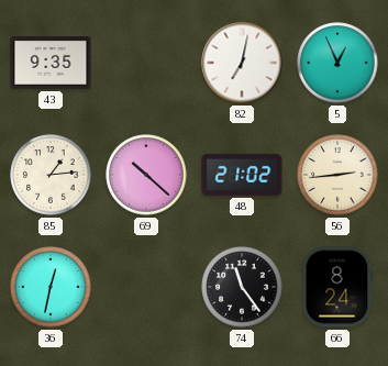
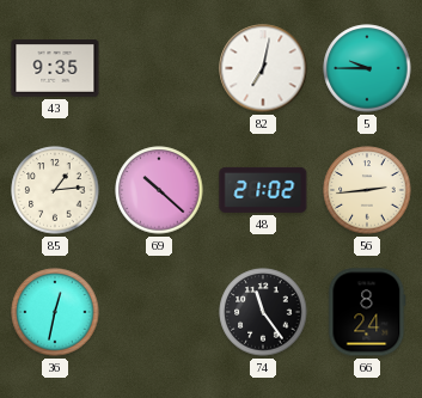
5: 12:56 -> 9:45
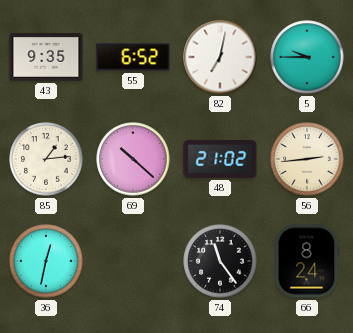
55: none -> 6:52
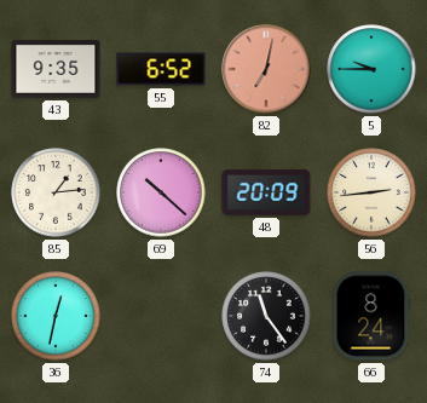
82 dial: white -> salmon
48: 21:02 -> 20:09
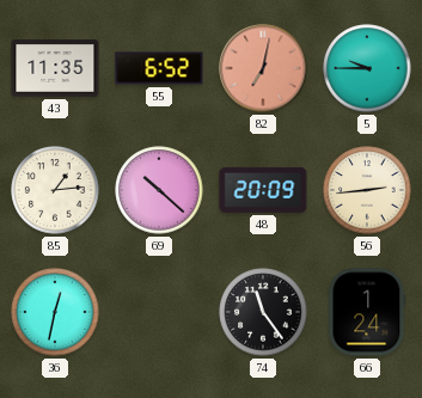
43: 9:35 -> 11:35
66: 8:24 -> 1:24
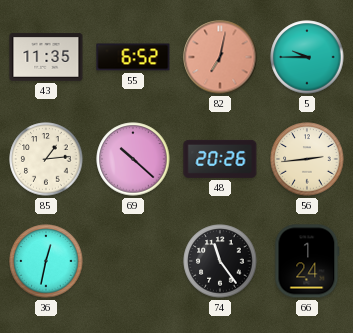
48: 20:09 -> 20:26
